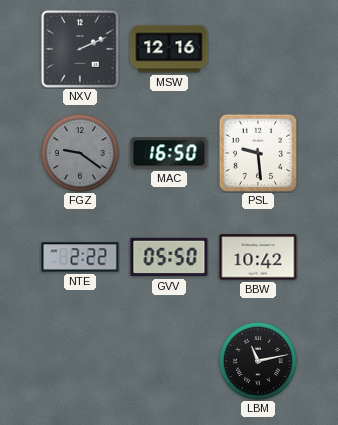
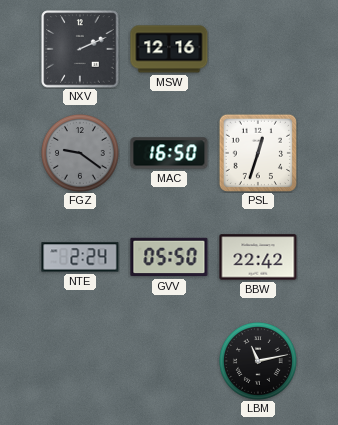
PSL: 9:29 -> 12:33
NTE: 2:22 -> 2:24
BBW: 10:42 -> 22:42
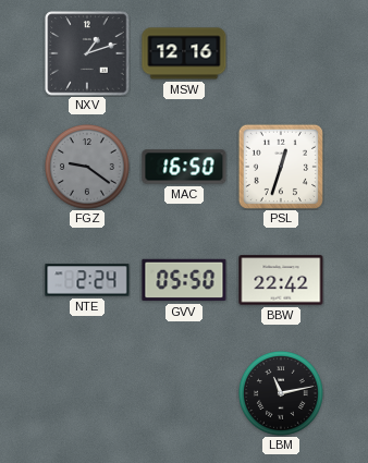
NXV: 2:11 -> 1:12
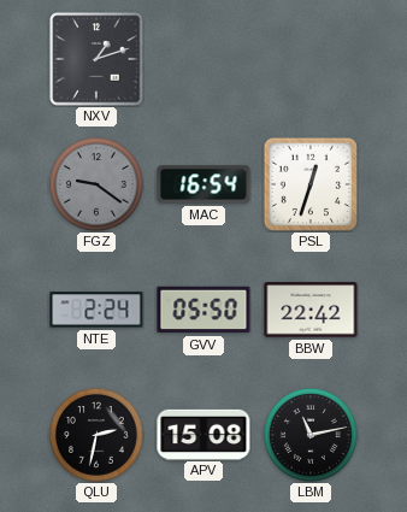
MSW: 12:16 -> none
MAC: 16:50 -> 16:54
QLU: none -> 2:32
APV: none -> 15:08
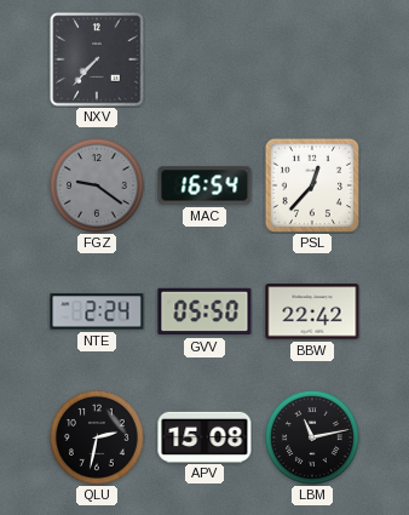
NXV: 1:12 -> 7:37
PSL: 12:33 -> 12:37
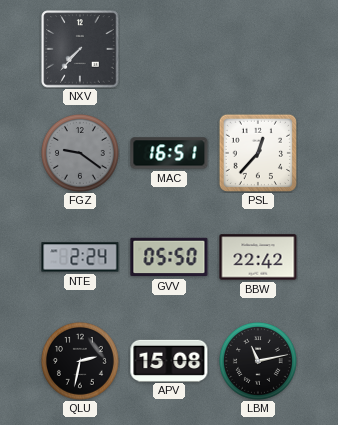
MAC: 16:54 -> 16:51
